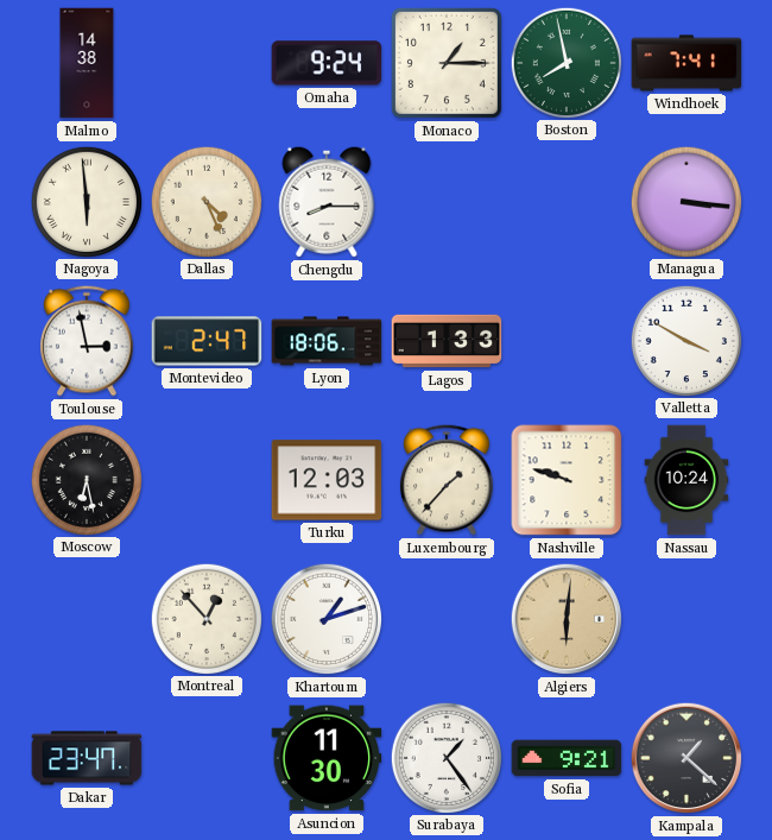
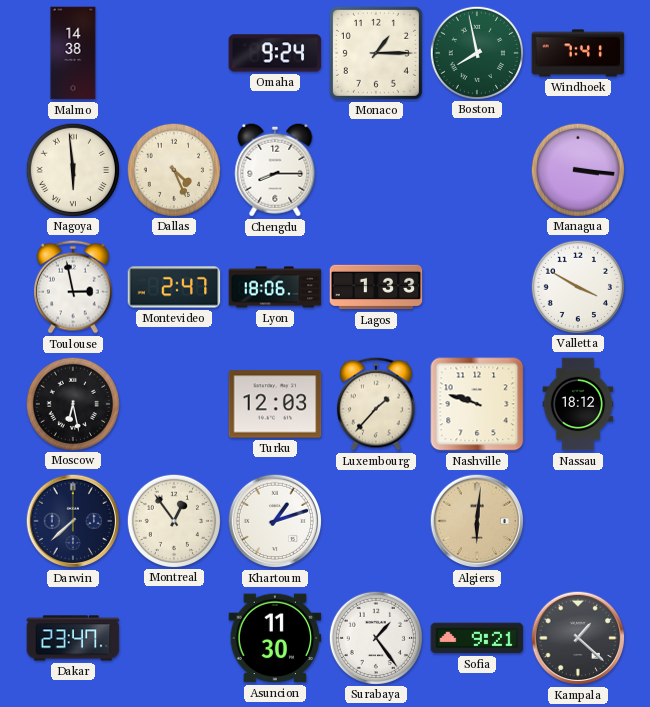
Nassau: 10:24 -> 18:12
Darwin: none -> 7:38
Montreal: 12:53 -> 12:54
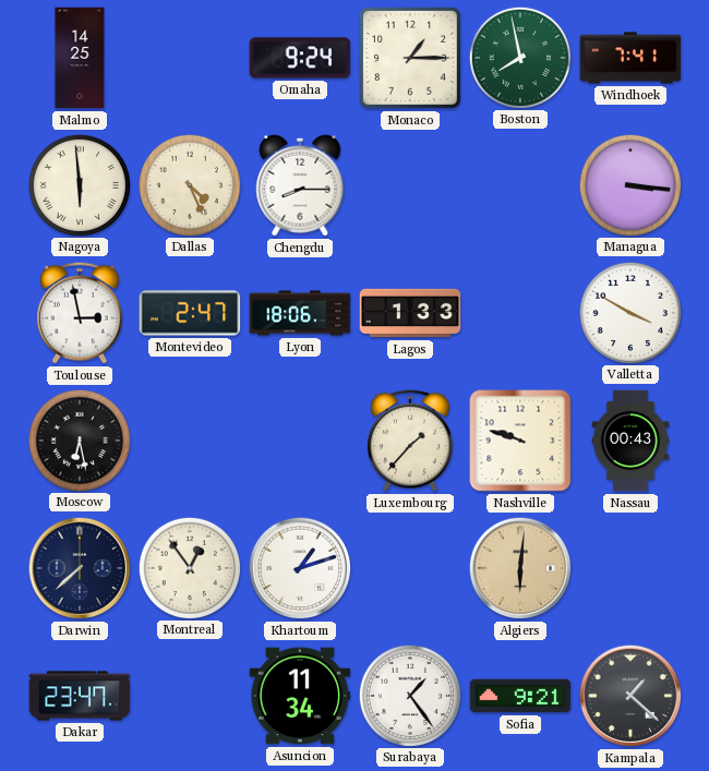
Malmo: 14:38 -> 14:25
Turku: 12:03 -> none
Nassau: 18:12 -> 00:43
Asuncion: 11:30 -> 11:34
